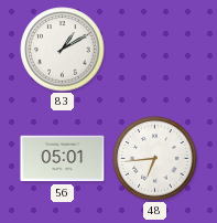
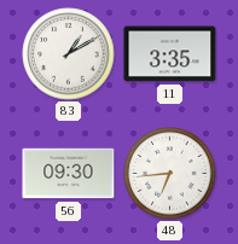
11: none -> 3:35
56: 05:01 -> 09:30
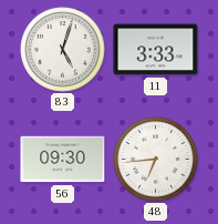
83: 1:10 -> 5:03
11: 3:35 -> 3:33
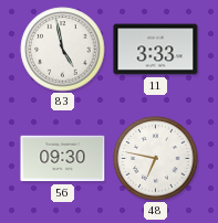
83: 5:03 -> 4:58
48: 6:44 -> 6:47
